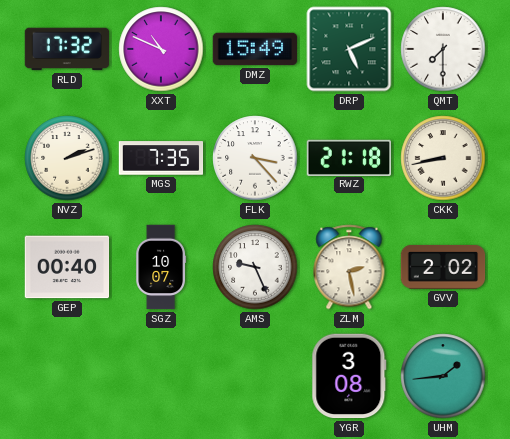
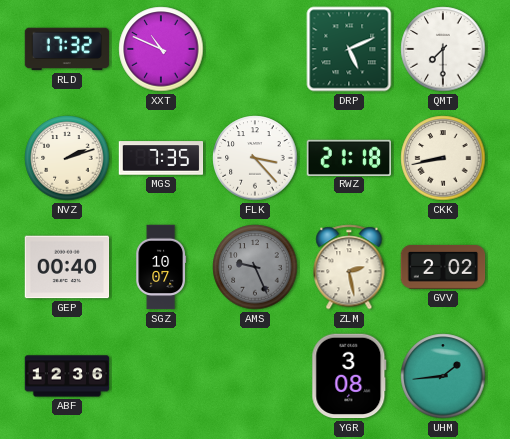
DMZ: 15:49 -> none
AMS dial: white -> grey
ABF: none -> 12:36
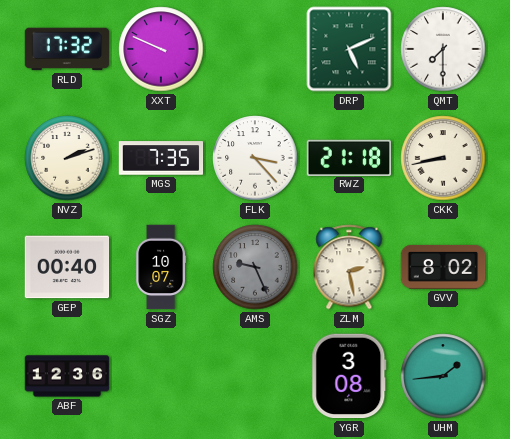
XXT: 10:49 -> 9:49
GVV: 2:02 -> 8:02
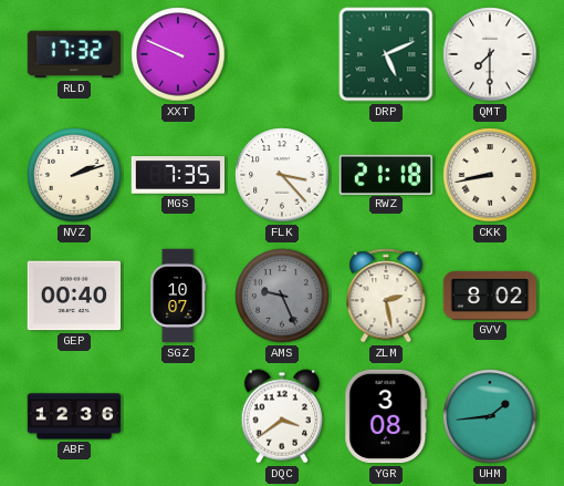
DQC: none -> 3:39
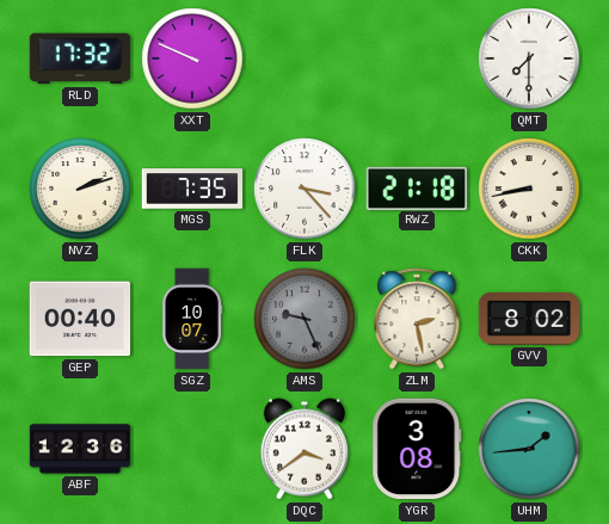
DRP: 5:11 -> none
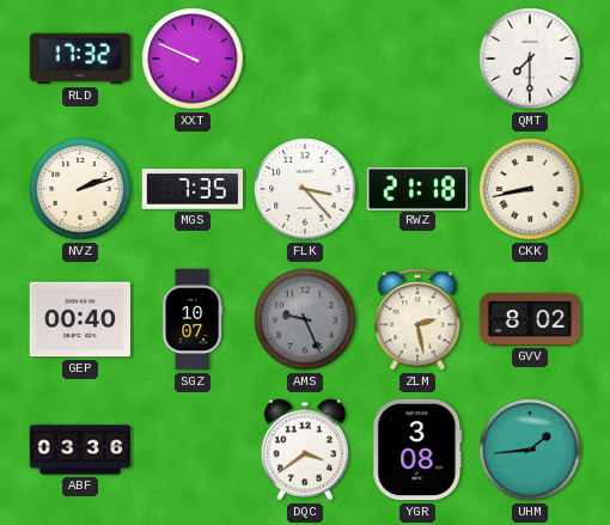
ABF: 12:36 -> 03:36
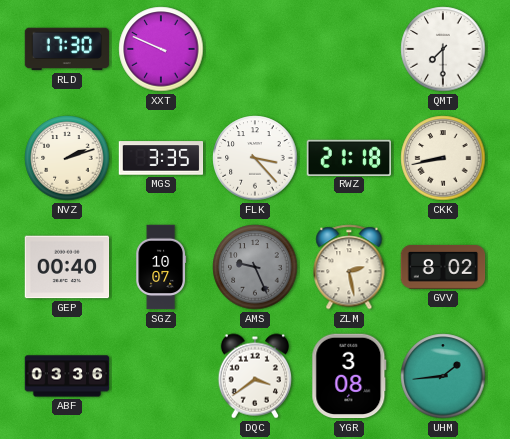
RLD: 17:32 -> 17:30
MGS: 7:35 -> 3:35
